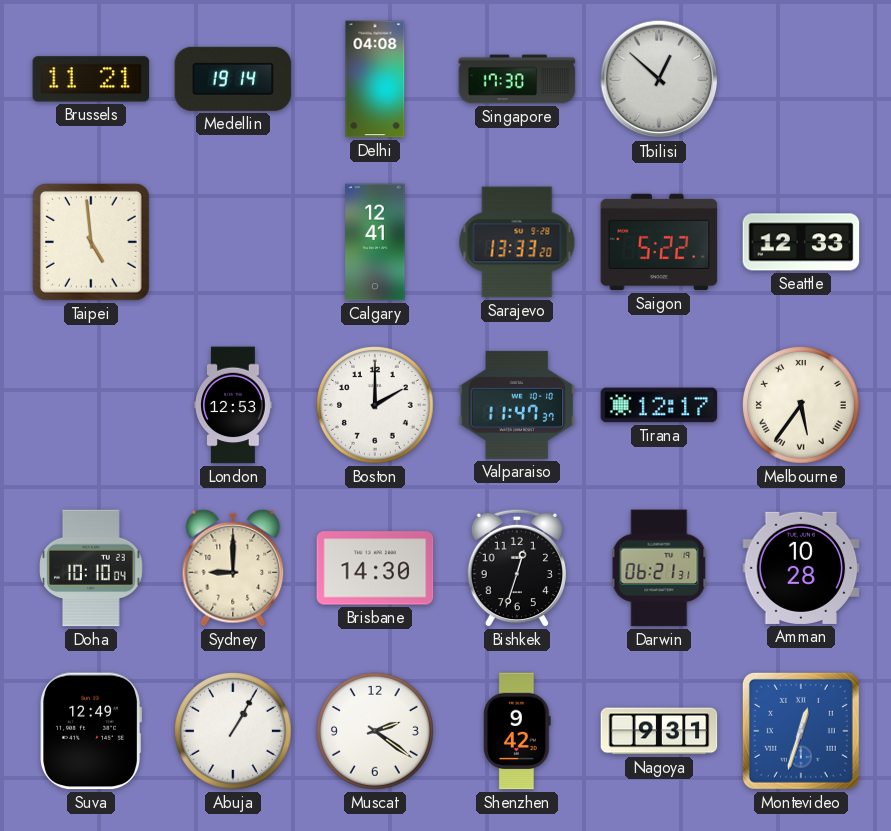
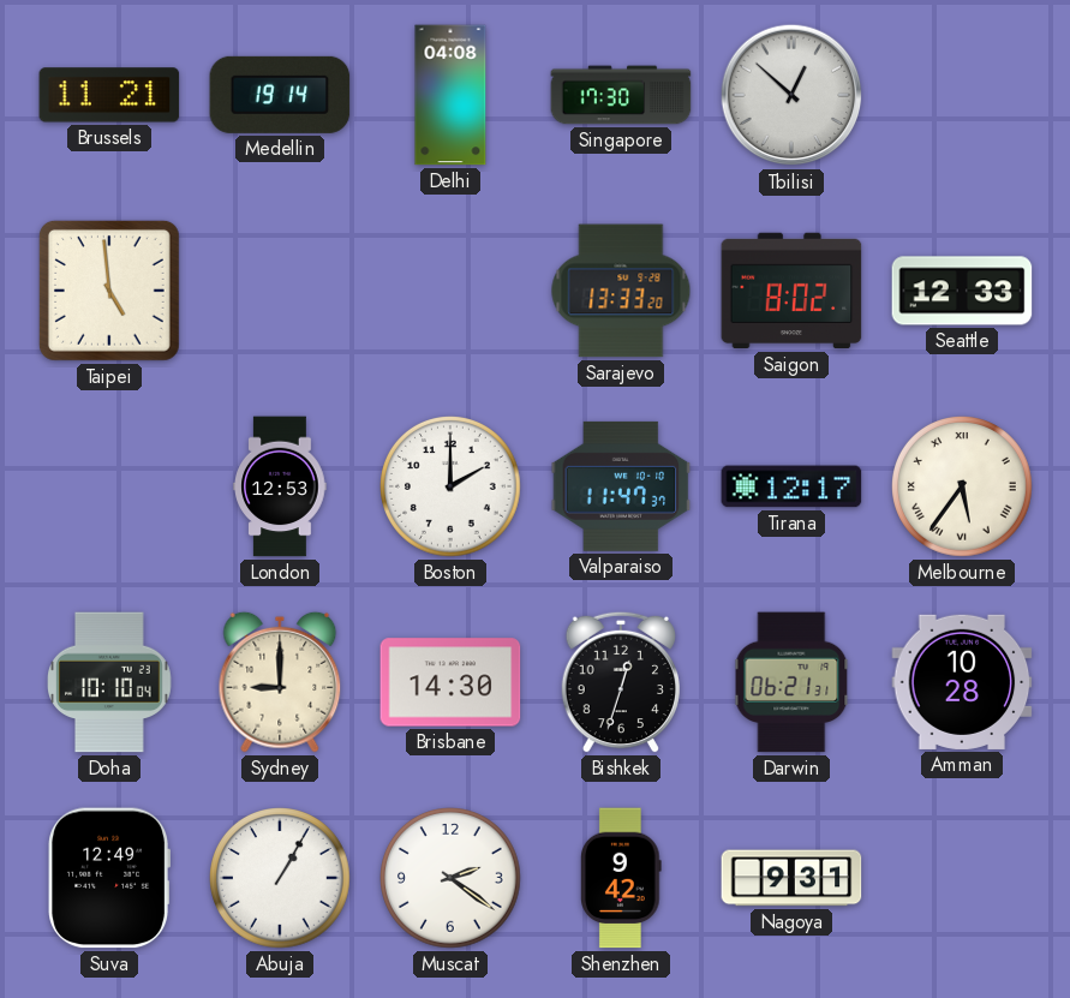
Calgary: 12:41 -> none
Saigon: 5:22 -> 8:02
Montevideo: 12:33 -> none
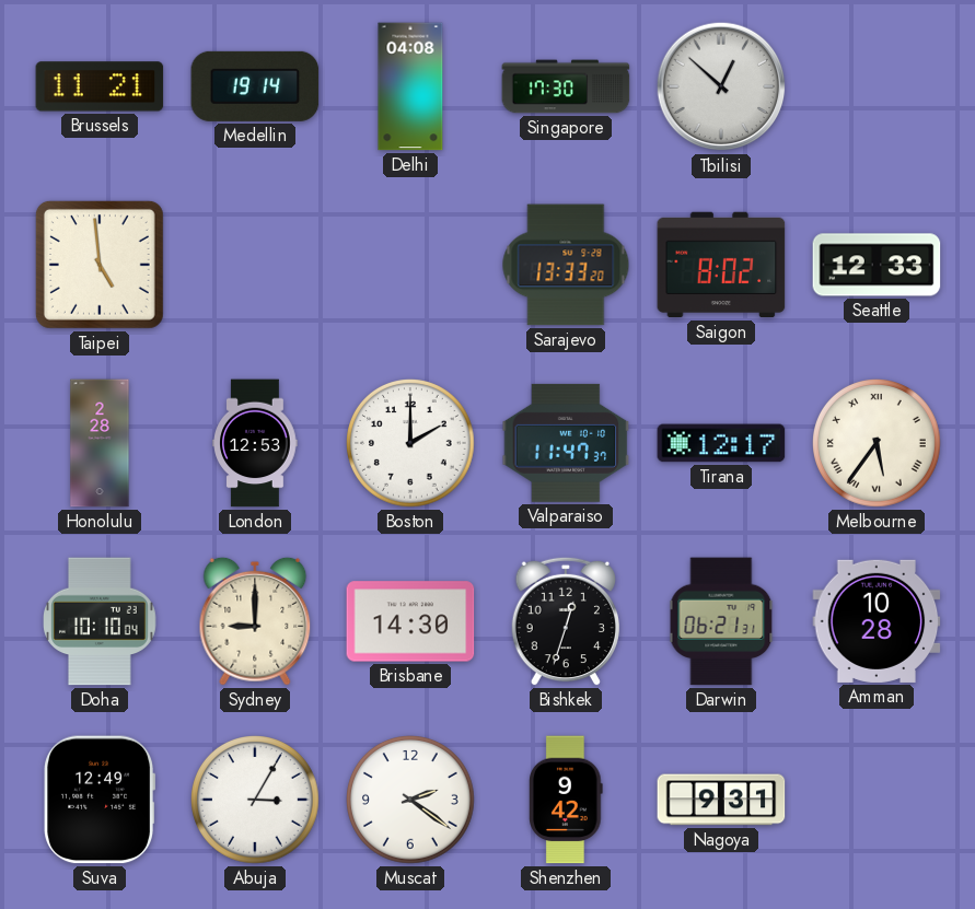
Honolulu: none -> 2:28
Abuja: 1:05 -> 3:05
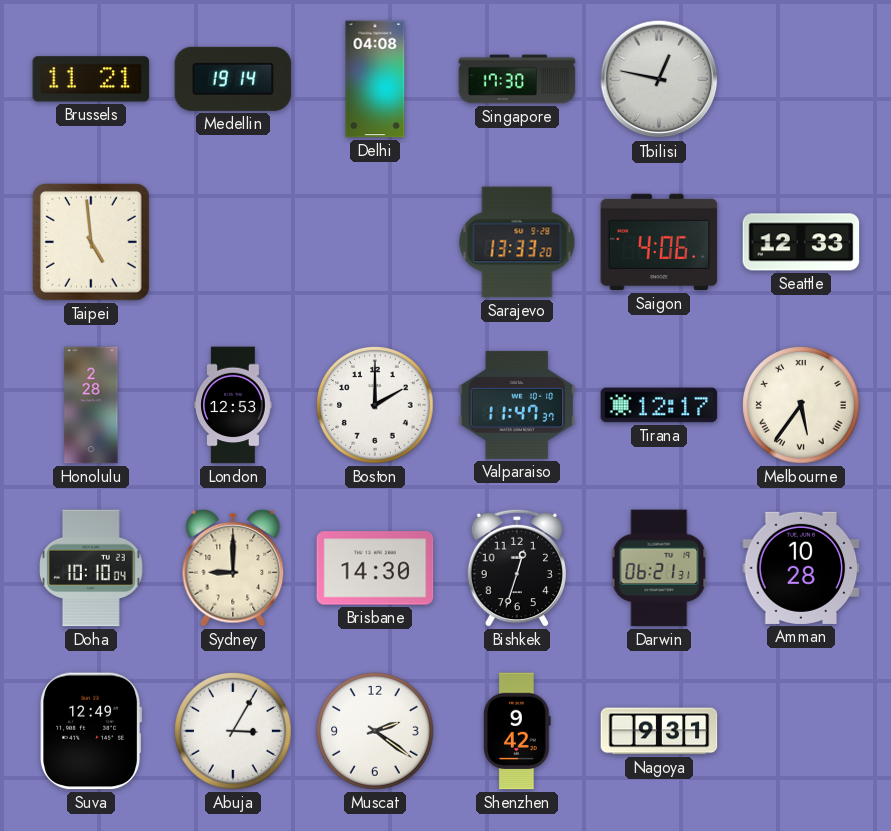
Tbilisi: 12:52 -> 12:47
Saigon: 8:02 -> 4:06
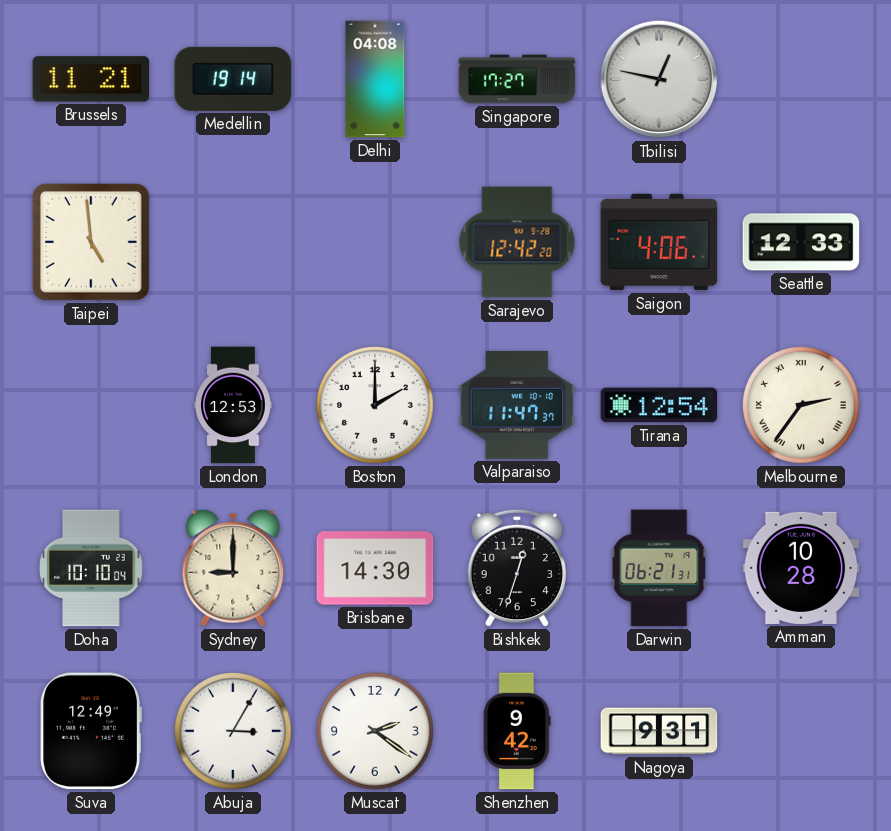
Singapore: 17:30 -> 17:27
Sarajevo: 13:33 -> 12:42
Honolulu: 2:28 -> none
Tirana: 12:17 -> 12:54
Melbourne: 5:36 -> 2:36
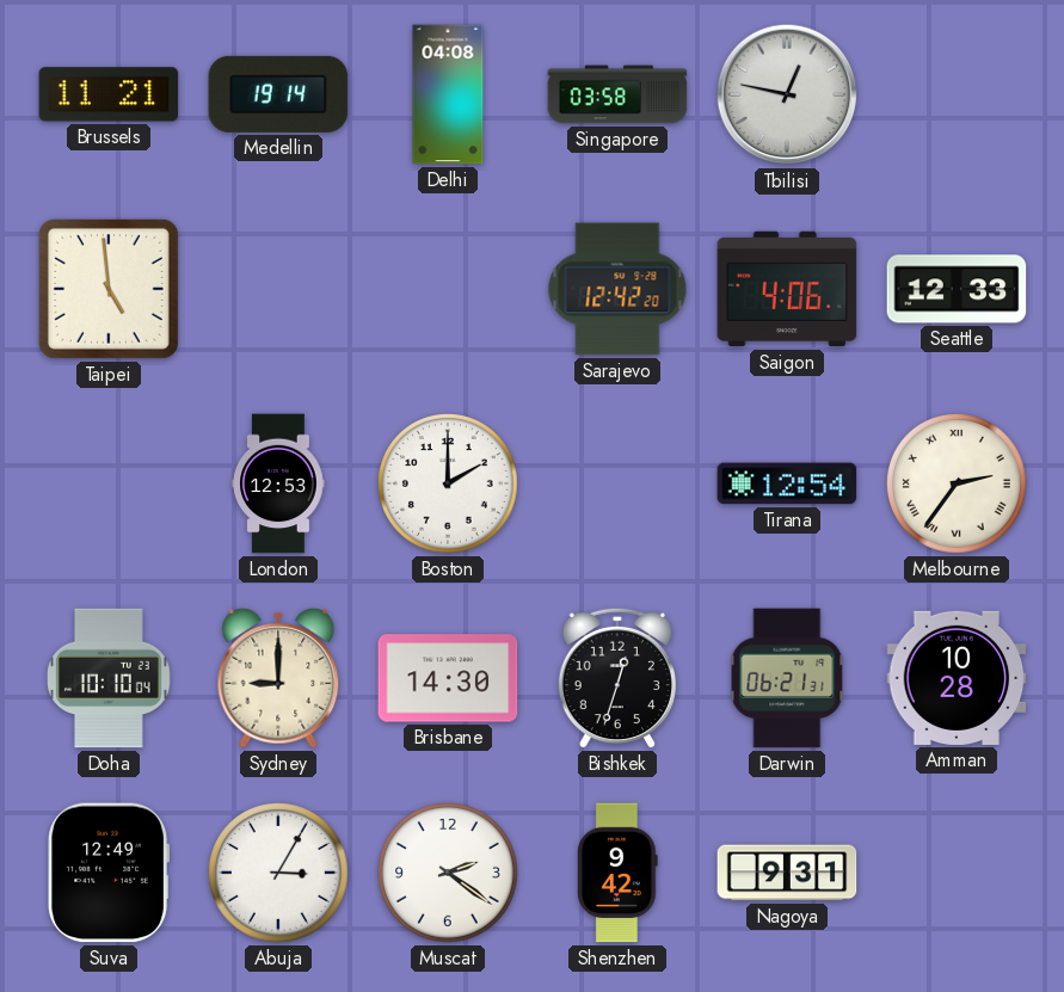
Singapore: 17:27 -> 03:58
Valparaiso: 11:47 -> none
